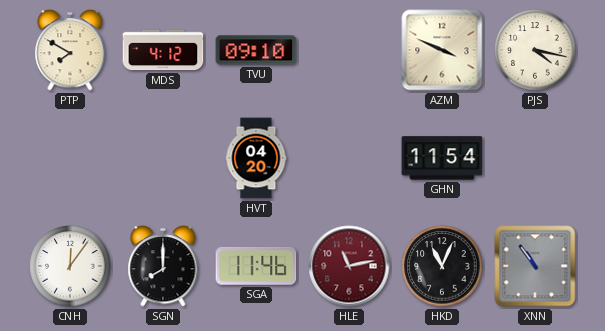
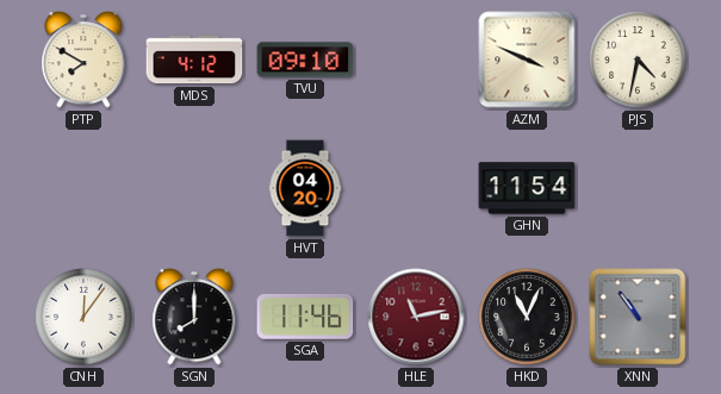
PJS: 4:17 -> 4:32
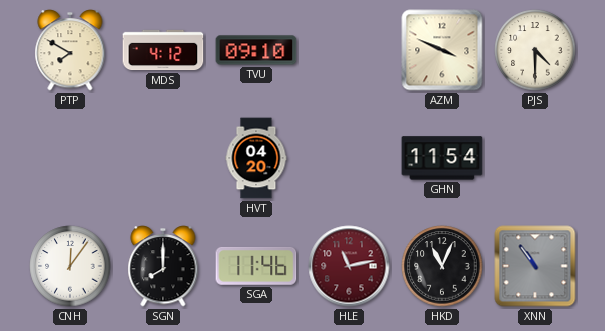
PJS: 4:32 -> 4:30
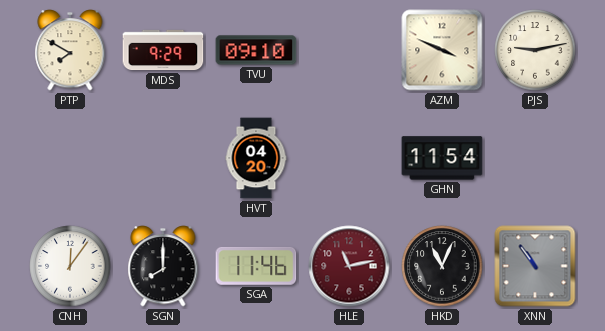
MDS: 4:12 -> 9:29
PJS: 4:30 -> 9:13
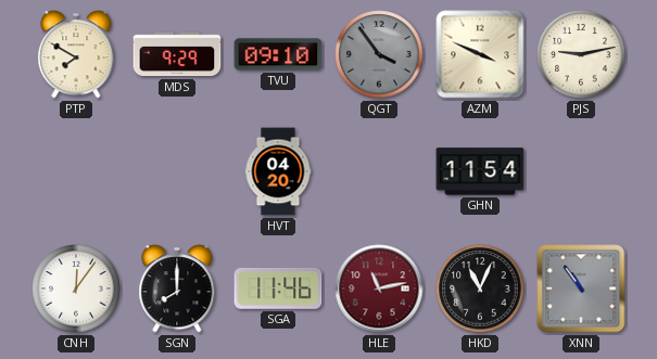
QGT: none -> 3:54
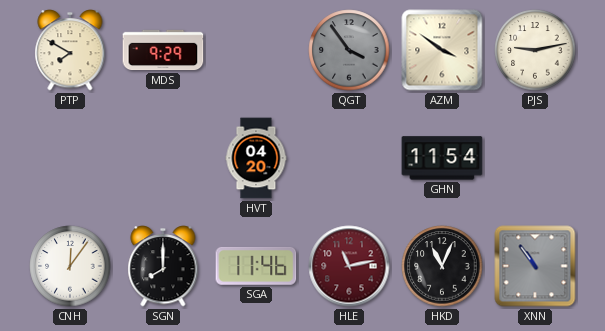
TVU: 09:10 -> none
AZM: 3:49 -> 3:51
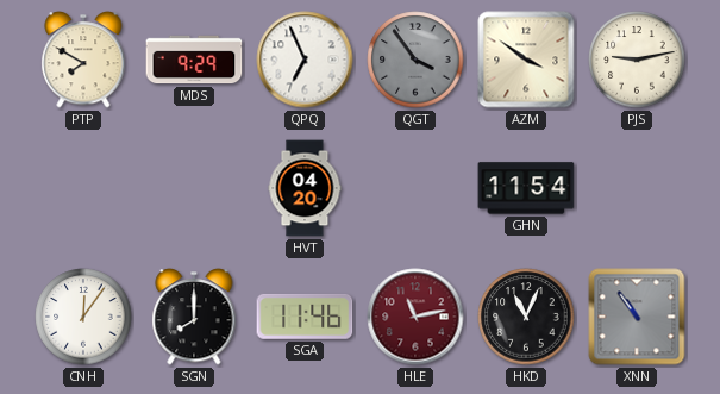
QPQ: none -> 6:56
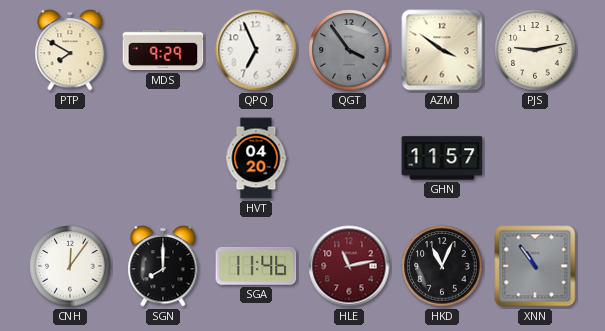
GHN: 11:54 -> 11:57
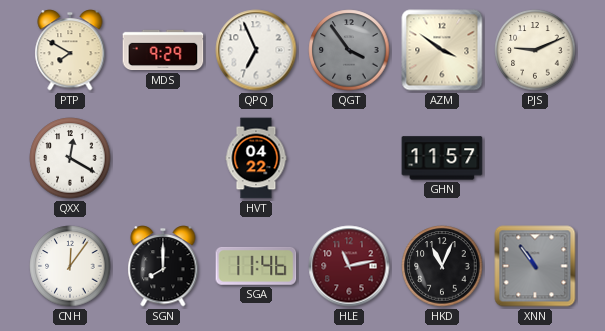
PJS: 9:13 -> 9:11
QXX: none -> 12:20
HVT: 04:20 -> 04:22
